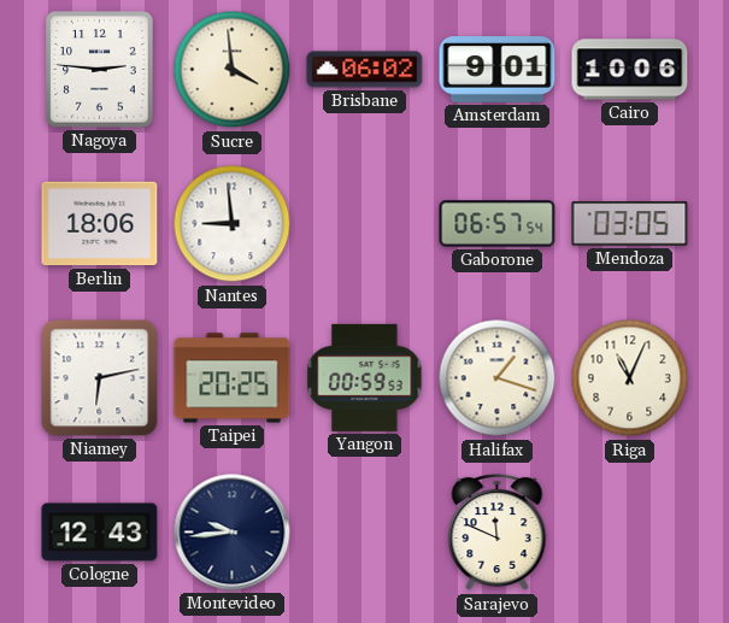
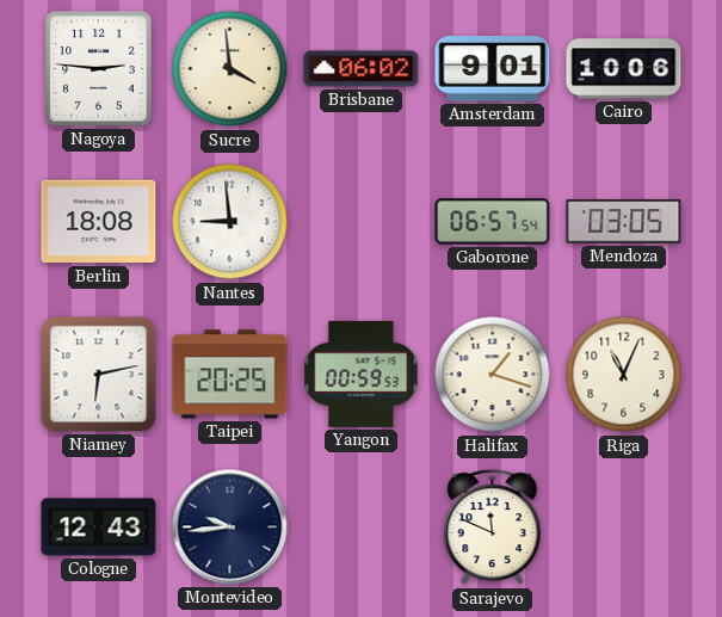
Berlin: 18:06 -> 18:08
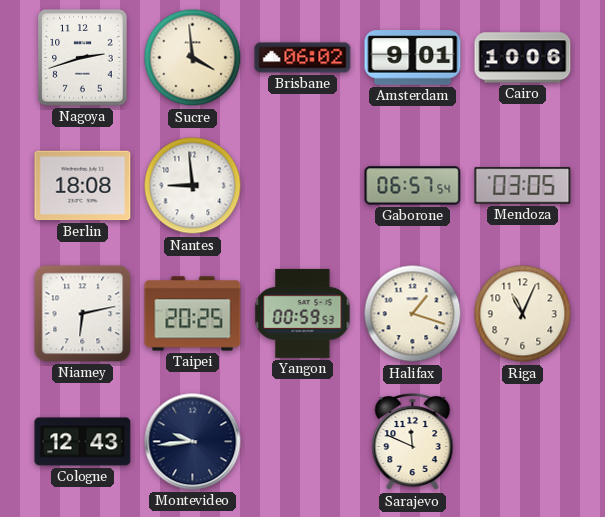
Nagoya: 2:46 -> 2:42
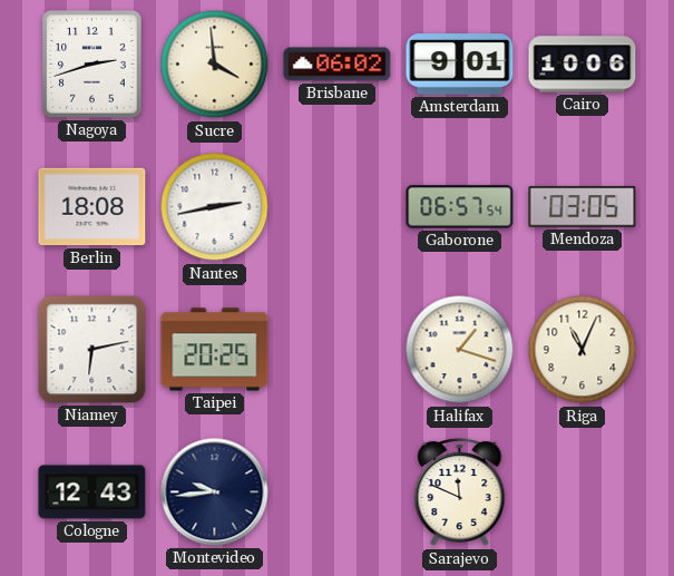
Nantes: 8:59 -> 2:43
Yangon: 00:59 -> none
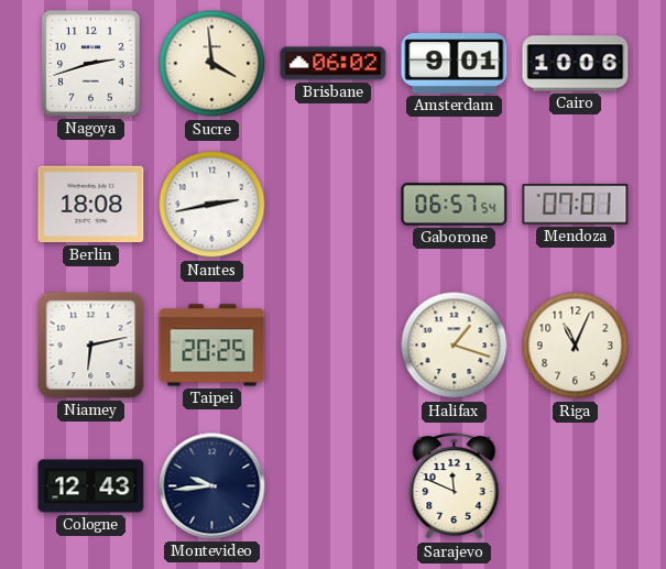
Mendoza: 03:05 -> 07:01
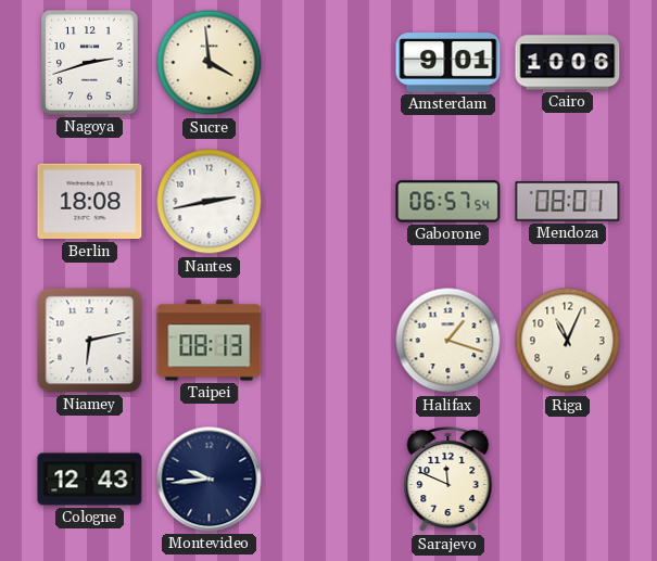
Brisbane: 06:02 -> none
Mendoza: 07:01 -> 08:01
Taipei: 20:25 -> 08:13
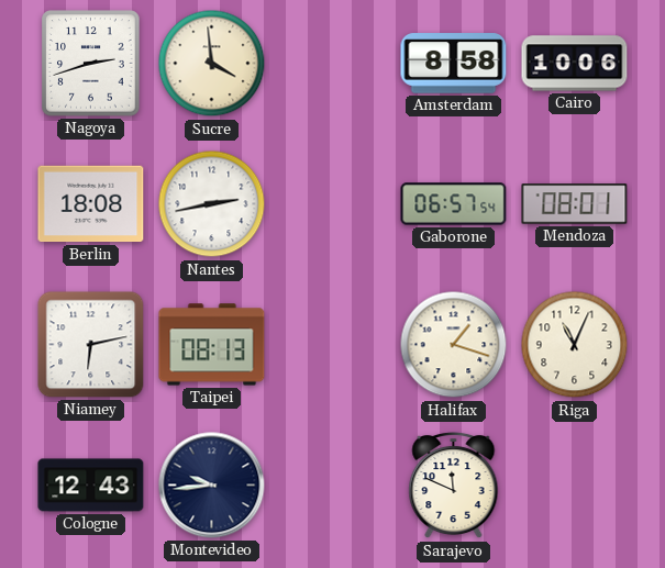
Amsterdam: 9:01 -> 8:58
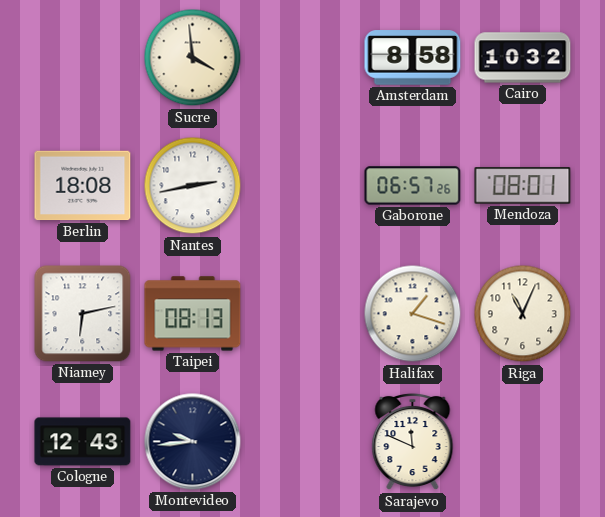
Nagoya: 2:42 -> none
Cairo: 10:06 -> 10:32
Gaborone: 06:57:54 -> 06:57:26
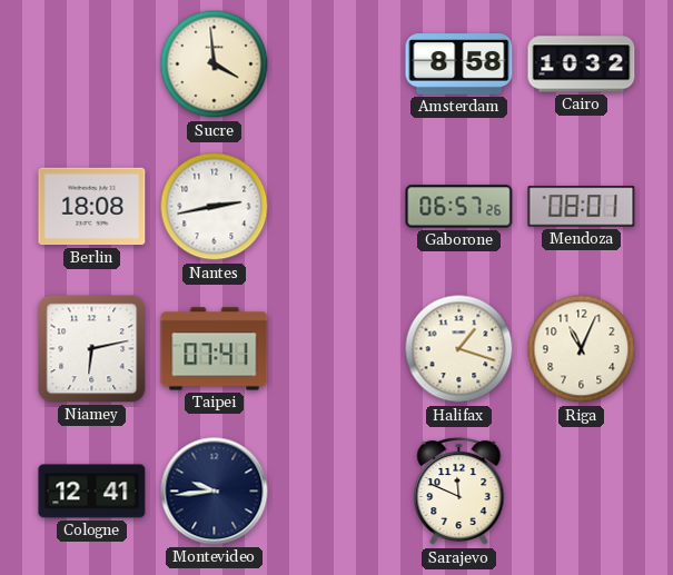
Taipei: 08:13 -> 07:41
Cologne: 12:43 -> 12:41
